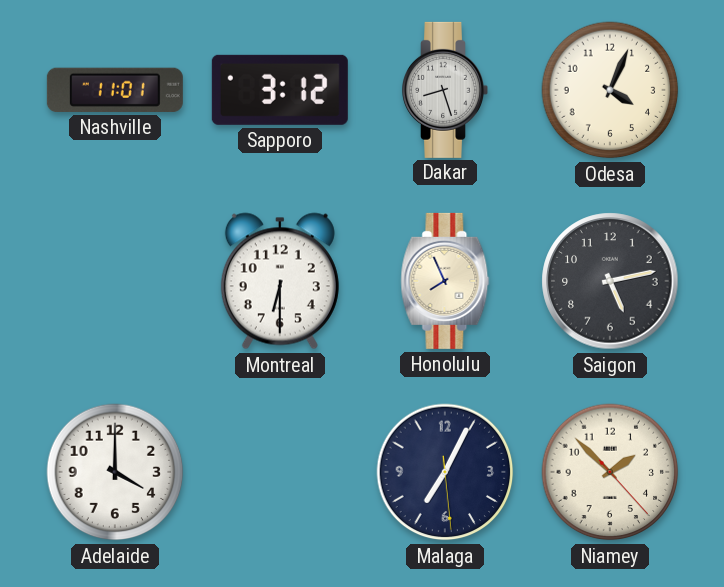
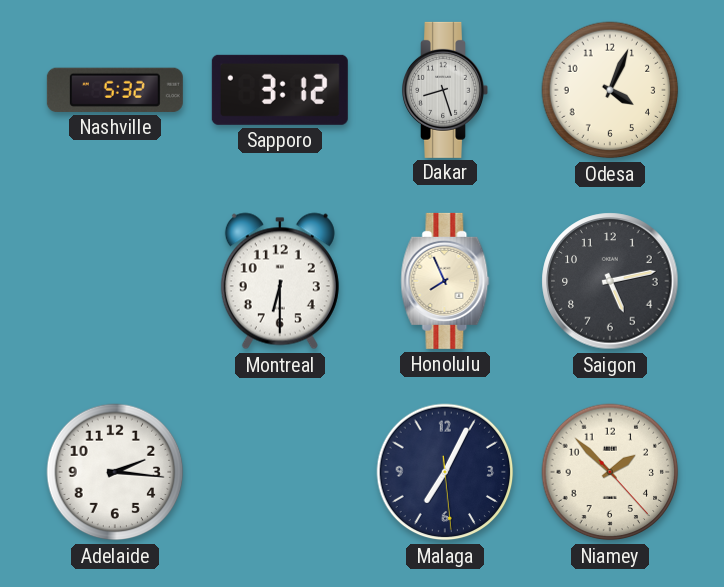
Nashville: 11:01 -> 5:32
Adelaide: 4:00 -> 2:16
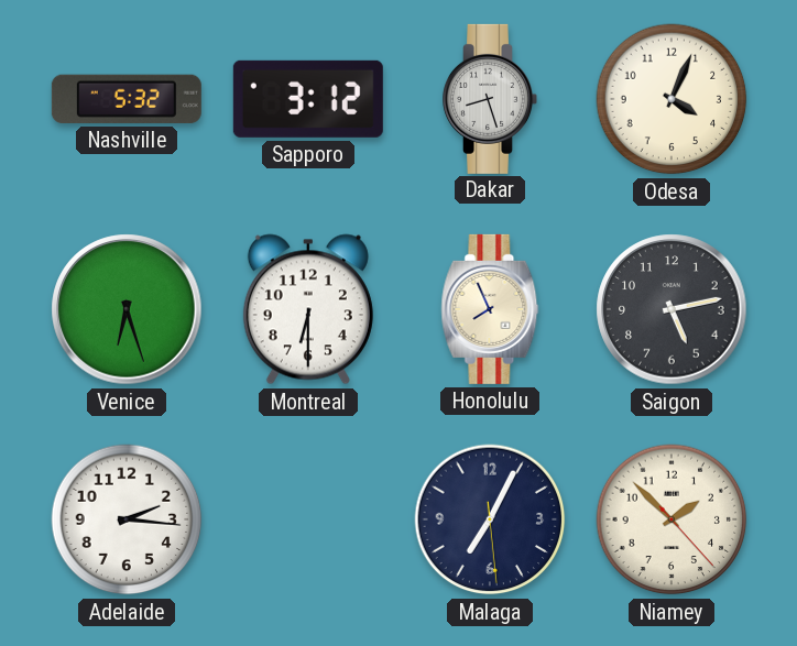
Venice: none -> 6:27
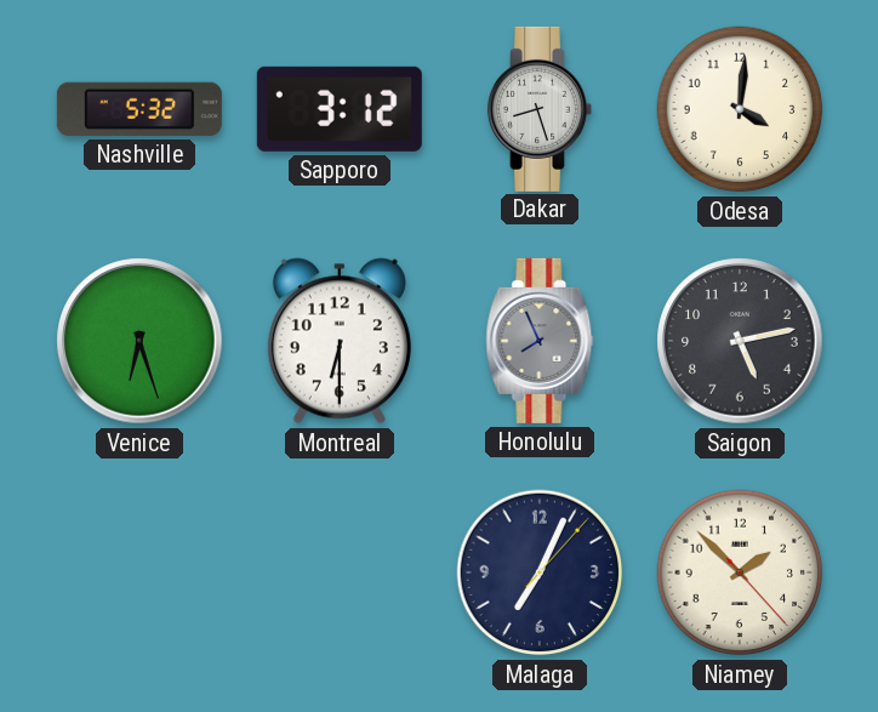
Odesa: 4:04 -> 4:01
Honolulu dial: cream -> grey
Adelaide: 2:16 -> none
Malaga: 7:04:29 -> 7:04:07
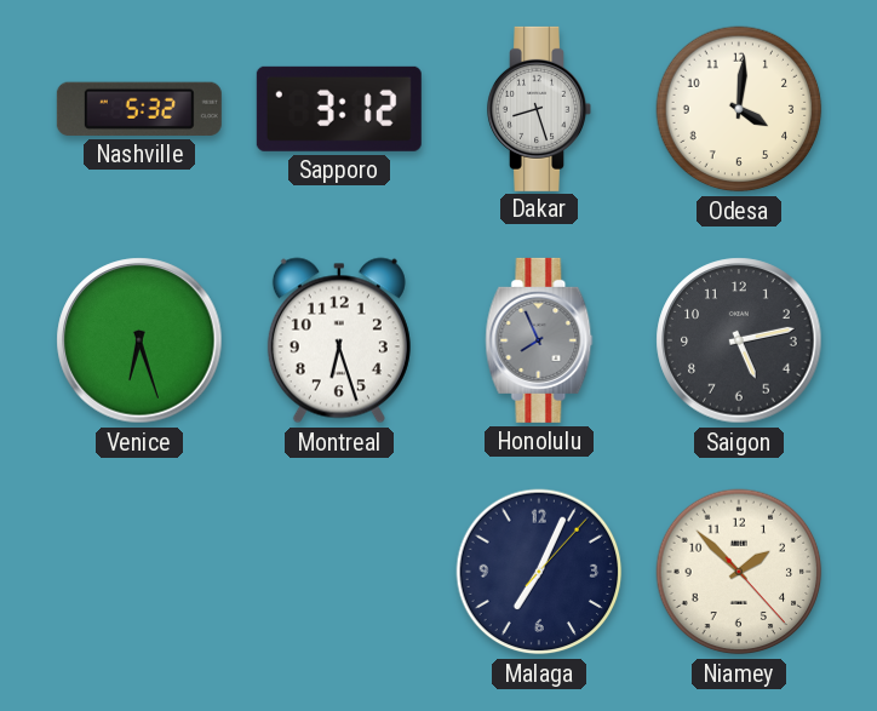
Montreal: 6:30 -> 6:27
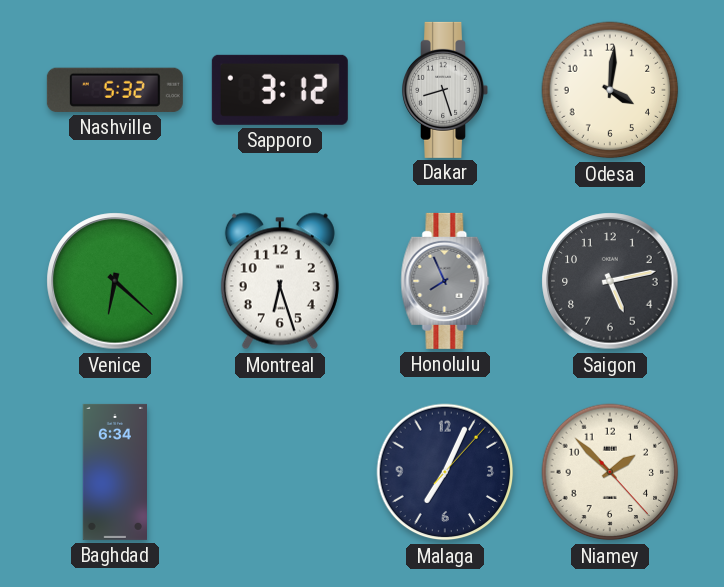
Venice: 6:27 -> 6:22
Baghdad: none -> 6:34
